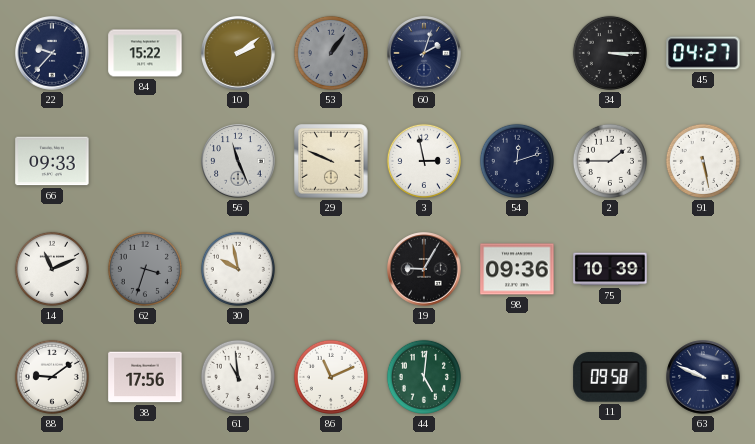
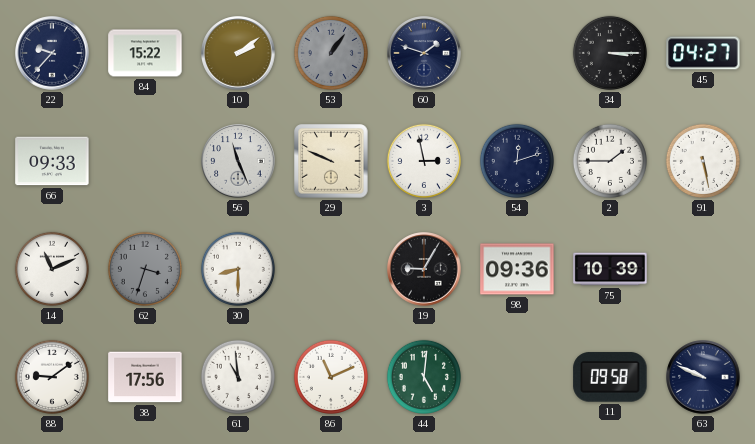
60: 2:03 -> 1:48
30: 9:58 -> 8:30
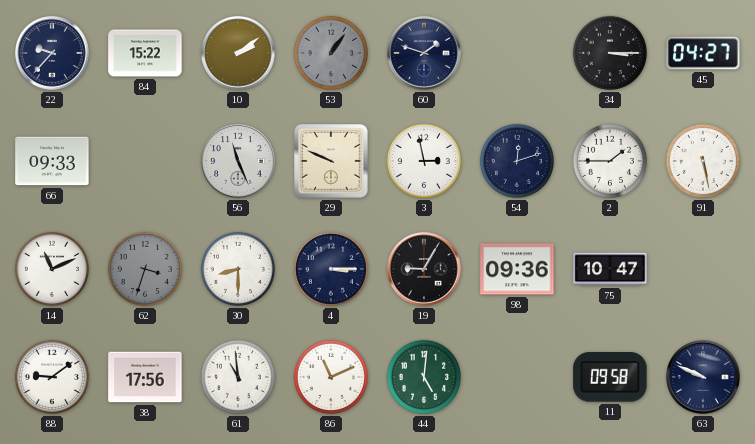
4: none -> 3:15
75: 10:39 -> 10:47
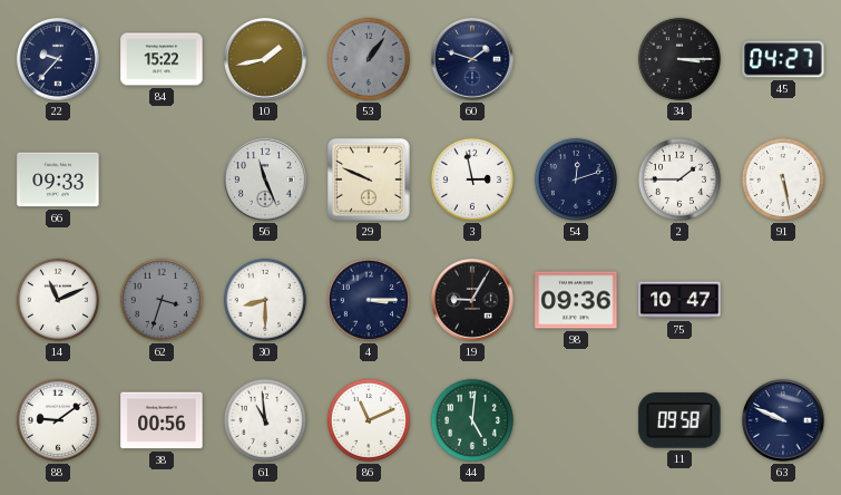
10: 2:09 -> 1:43
38: 17:56 -> 00:56
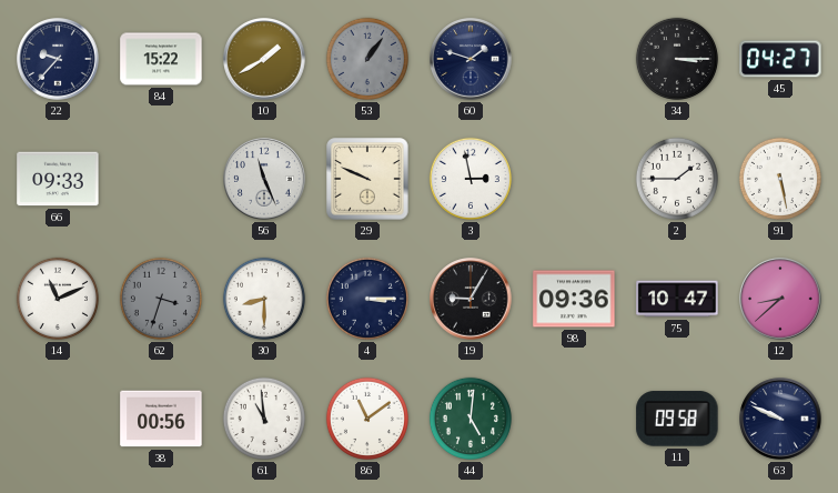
10: 1:43 -> 1:40
54: 12:12 -> none
12: none -> 8:38
88: 9:09 -> none
86: 11:11 -> 11:09
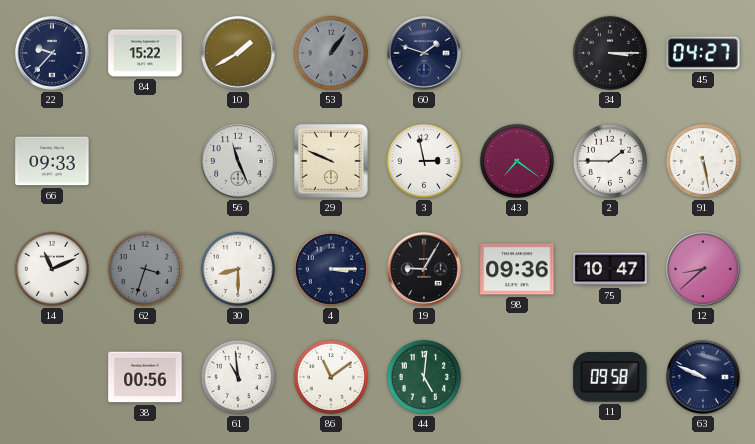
43: none -> 7:21
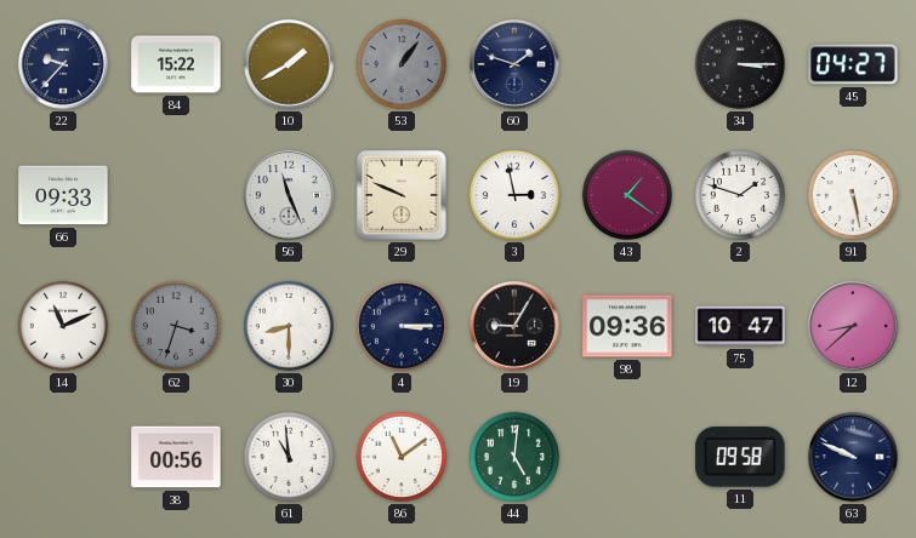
43: 7:21 -> 1:21
2: 1:45 -> 1:48
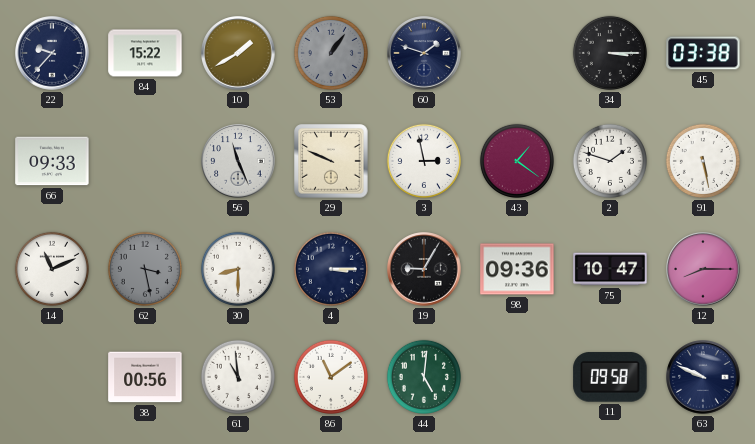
45: 04:27 -> 03:38
62: 3:33 -> 3:28
12: 8:38 -> 8:15
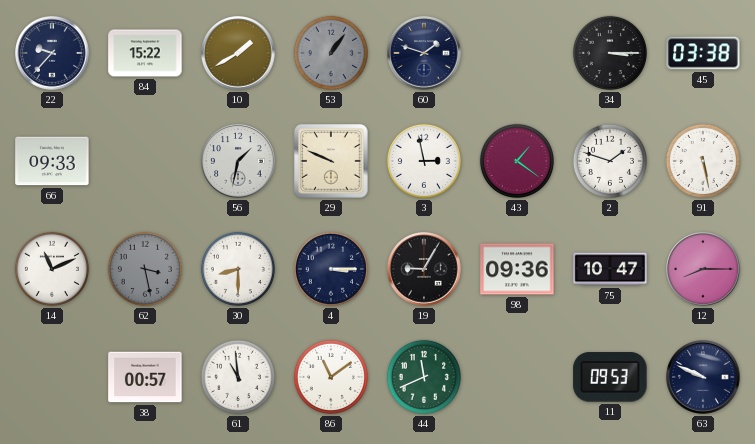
56: 11:26 -> 1:32
38: 00:56 -> 00:57
44: 5:01 -> 11:41
11: 09:58 -> 09:53
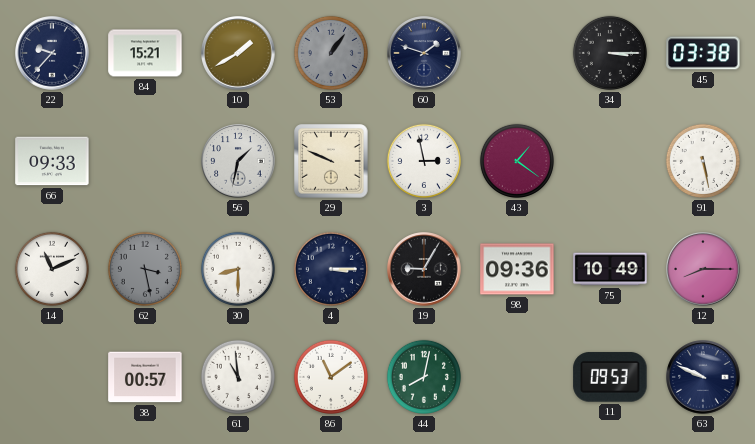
84: 15:22 -> 15:21
2: 1:48 -> none
75: 10:47 -> 10:49
44: 11:41 -> 8:02
